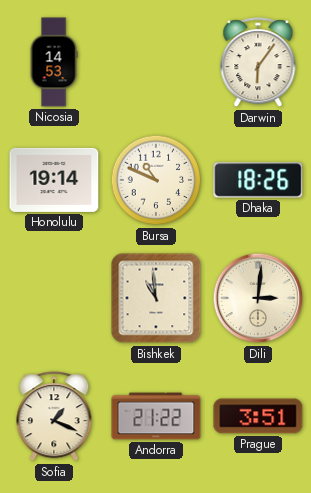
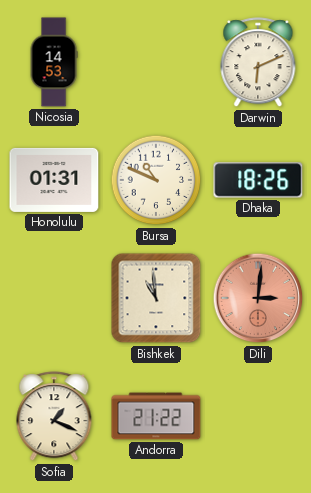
Darwin: 6:06 -> 6:11
Honolulu: 19:14 -> 01:31
Dili dial: cream -> salmon
Prague: 3:51 -> none
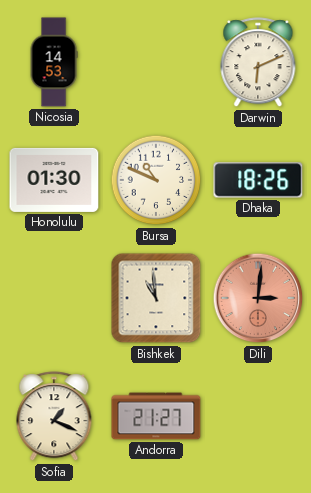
Honolulu: 01:31 -> 01:30
Andorra: 21:22 -> 21:27
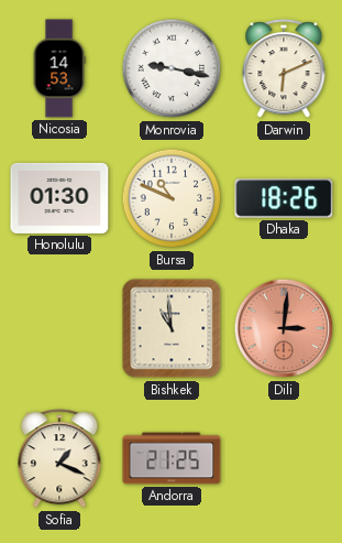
Monrovia: none -> 9:17
Andorra: 21:27 -> 21:25
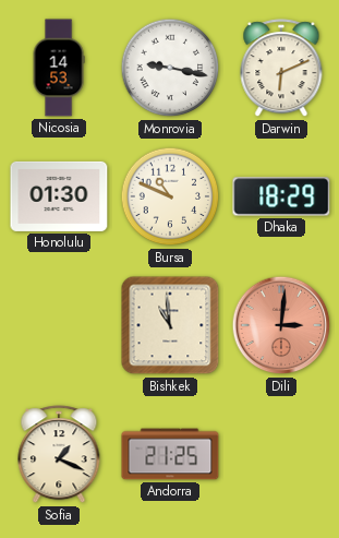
Dhaka: 18:26 -> 18:29
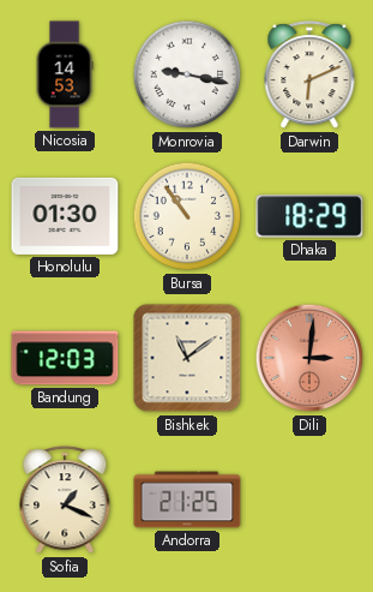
Bursa: 10:49 -> 10:54
Bandung: none -> 12:03
Bishkek: 10:59 -> 11:09
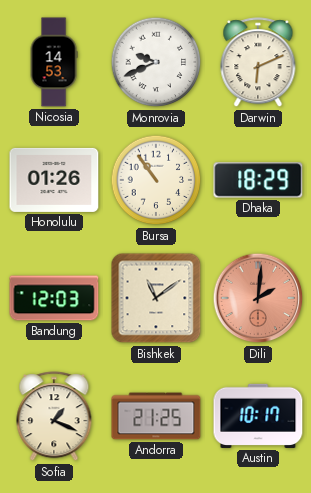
Monrovia: 9:17 -> 9:41
Honolulu: 01:30 -> 01:26
Dili: 3:01 -> 2:01
Austin: none -> 10:17
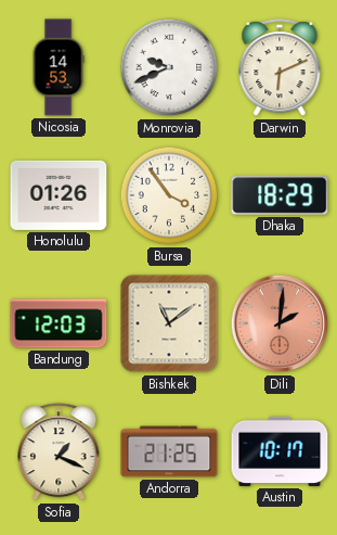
Bursa: 10:54 -> 3:54
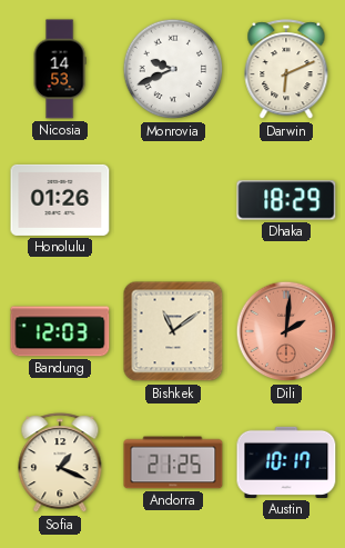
Bursa: 3:54 -> none
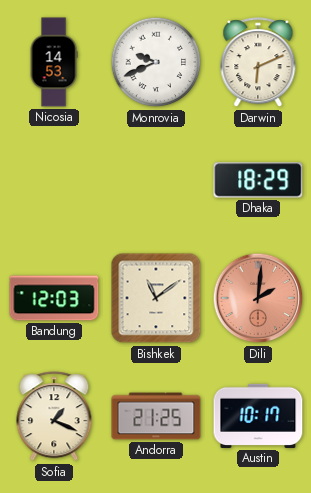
Honolulu: 01:26 -> none
